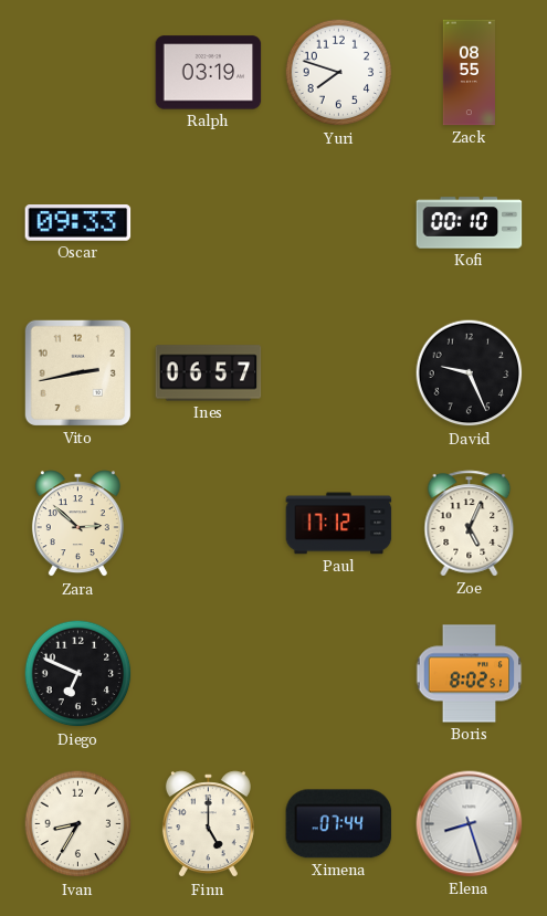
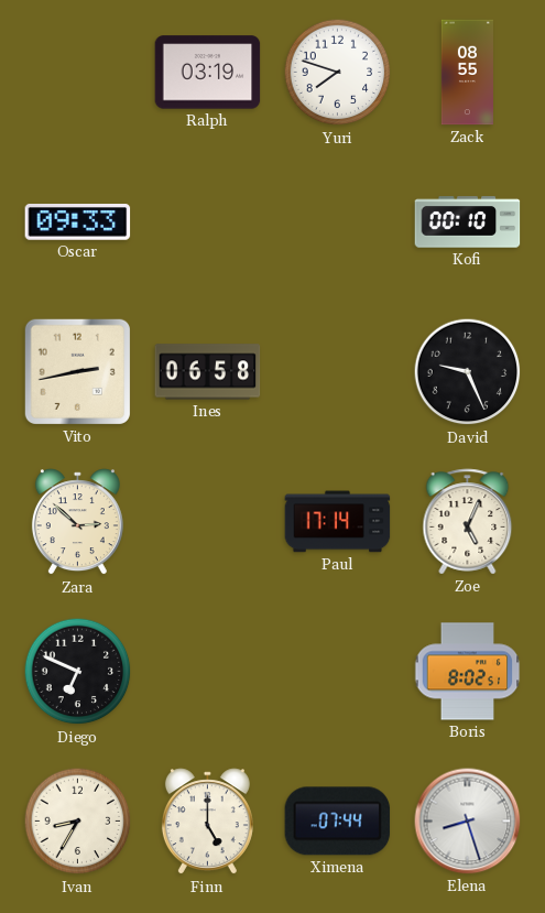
Ines: 06:57 -> 06:58
Paul: 17:12 -> 17:14
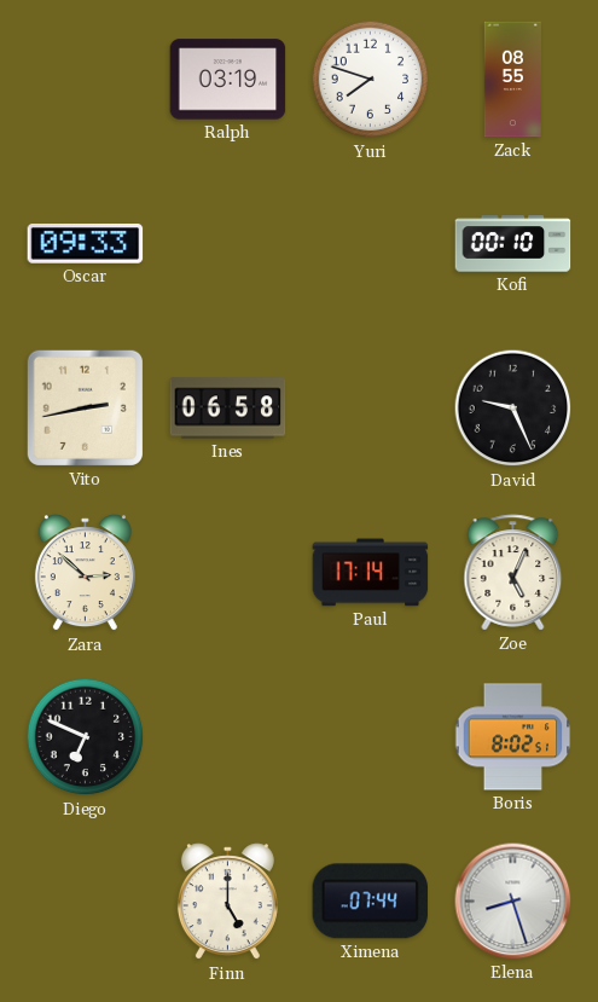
Ivan: 8:35 -> none
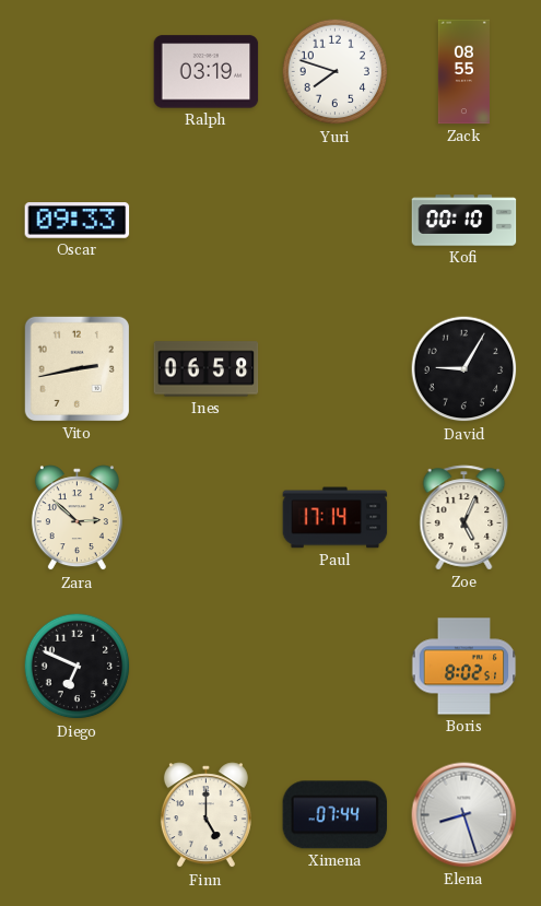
David: 9:26 -> 9:05
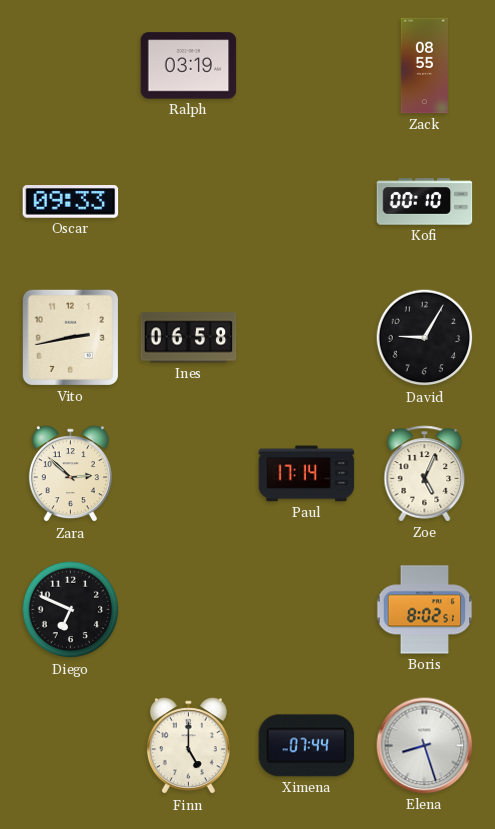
Yuri: 7:48 -> none
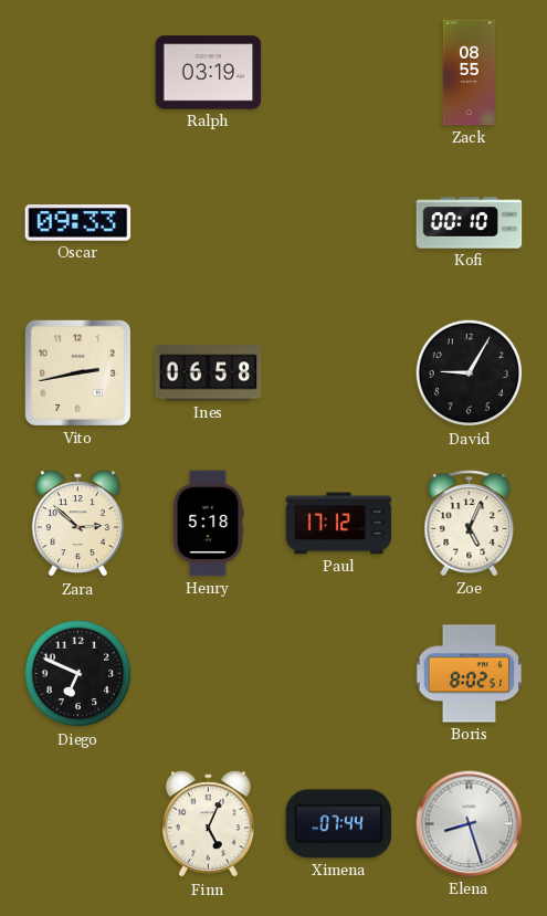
Henry: none -> 5:18
Paul: 17:14 -> 17:12
Finn: 5:00 -> 5:04
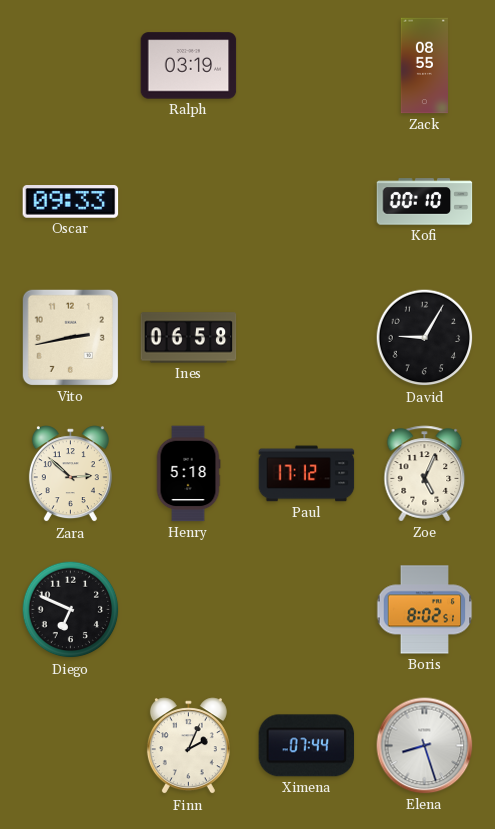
Finn: 5:04 -> 2:04
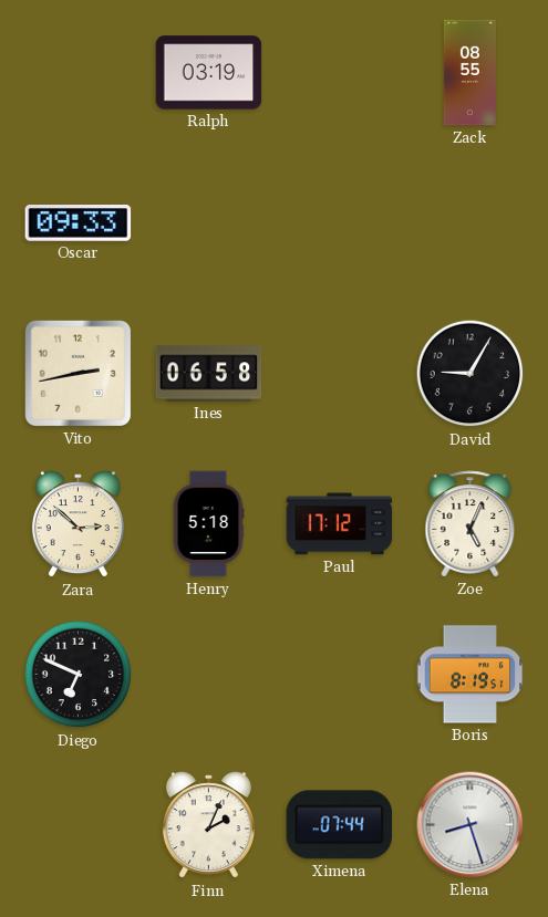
Kofi: 00:10 -> none
Boris: 8:02 -> 8:19
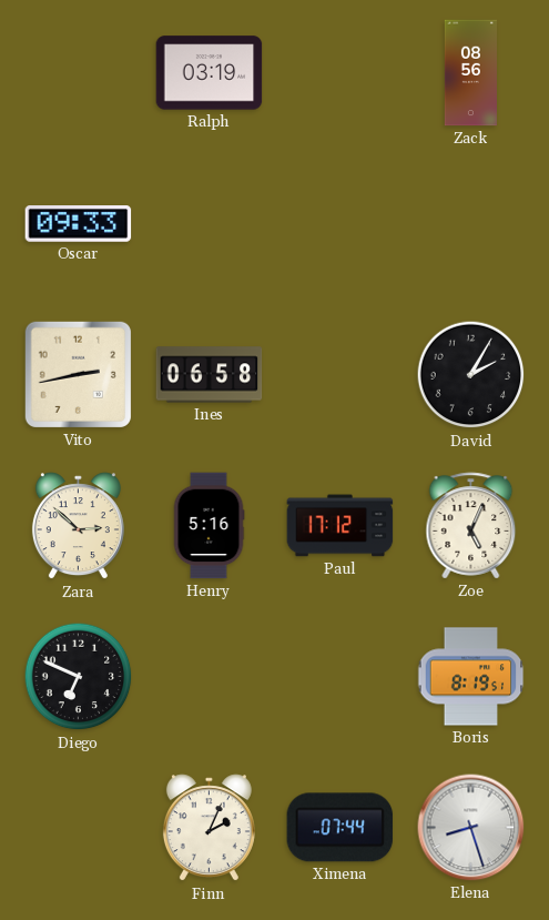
Zack: 08:55 -> 08:56
David: 9:05 -> 2:05
Henry: 5:18 -> 5:16
